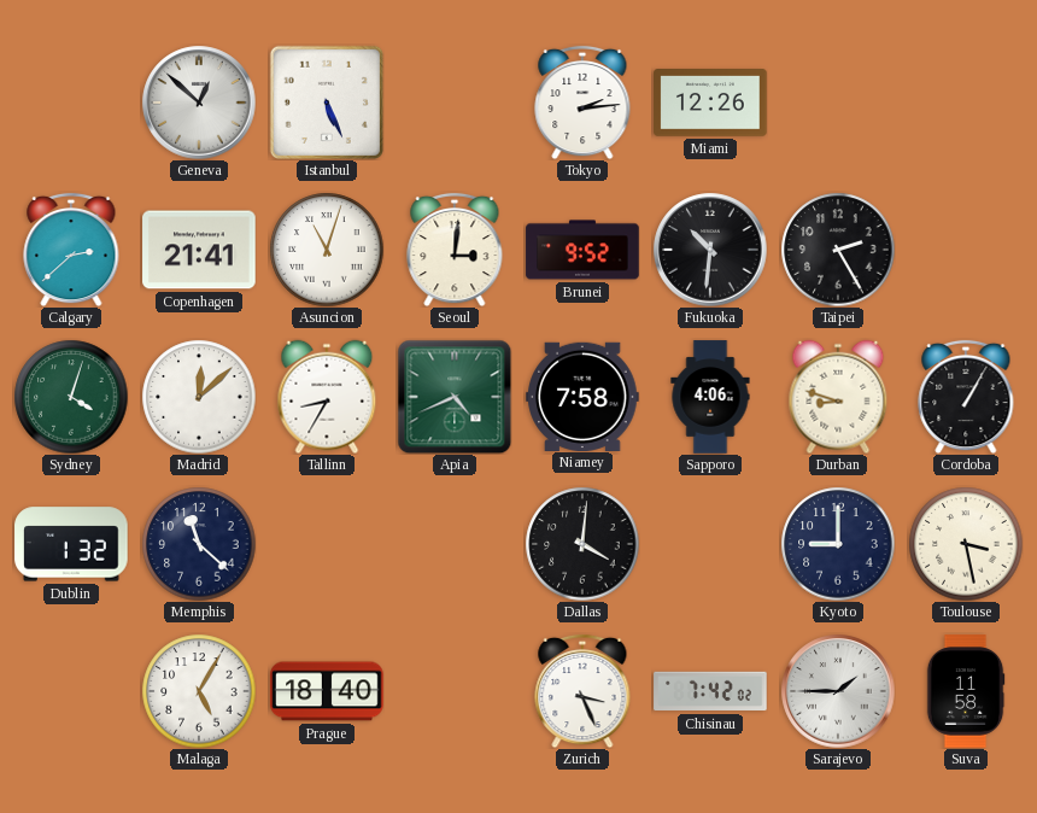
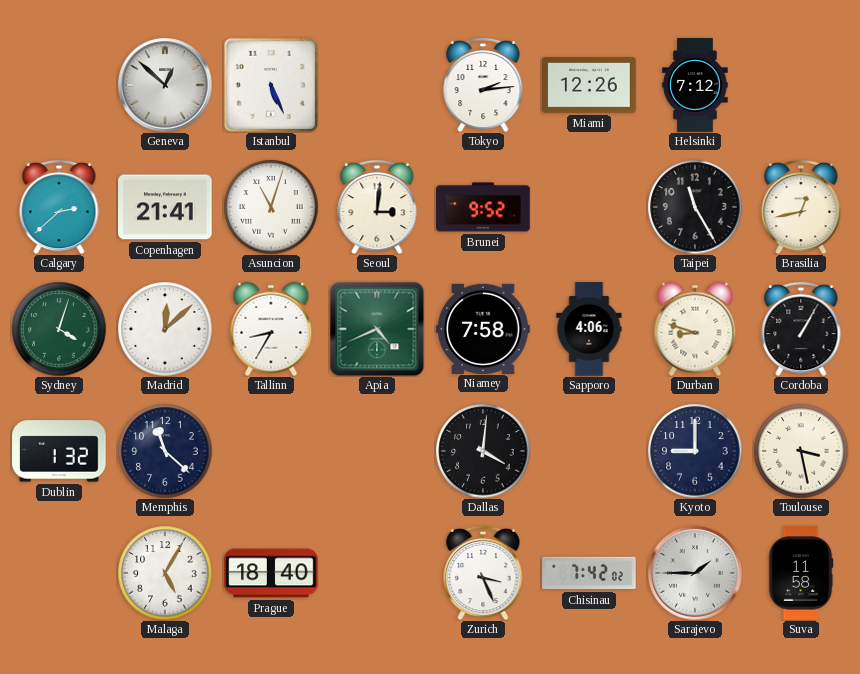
Helsinki: none -> 7:12
Fukuoka: 10:31 -> none
Taipei: 2:25 -> 11:25
Brasilia: none -> 12:43
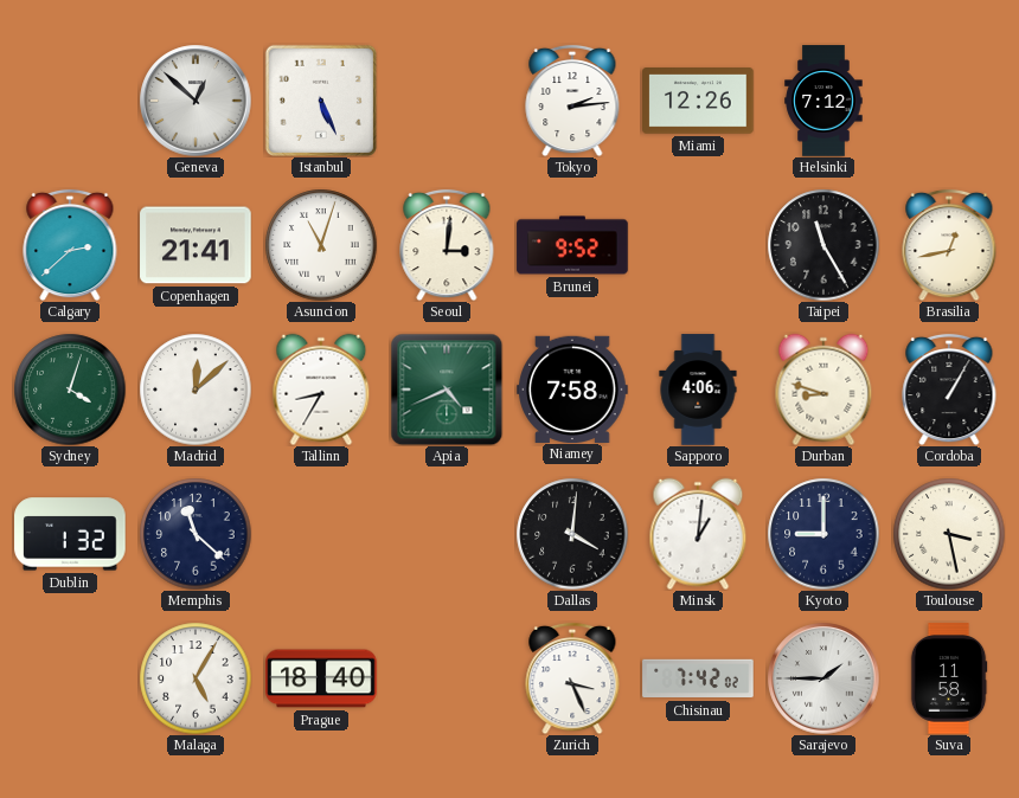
Minsk: none -> 1:01
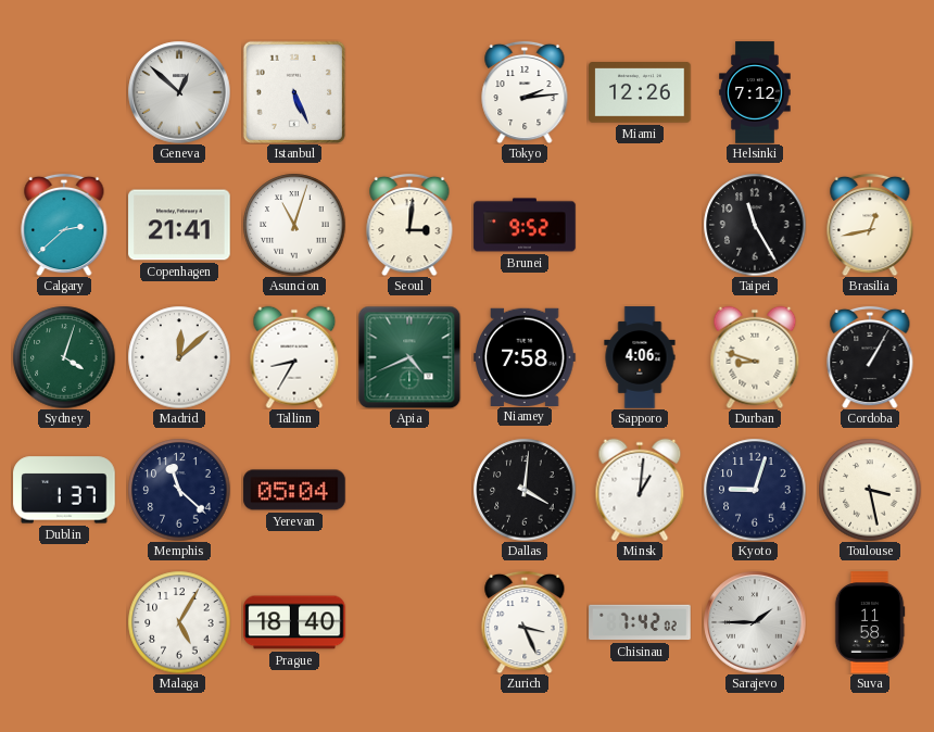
Dublin: 1:32 -> 1:37
Yerevan: none -> 05:04
Kyoto: 9:00 -> 9:03
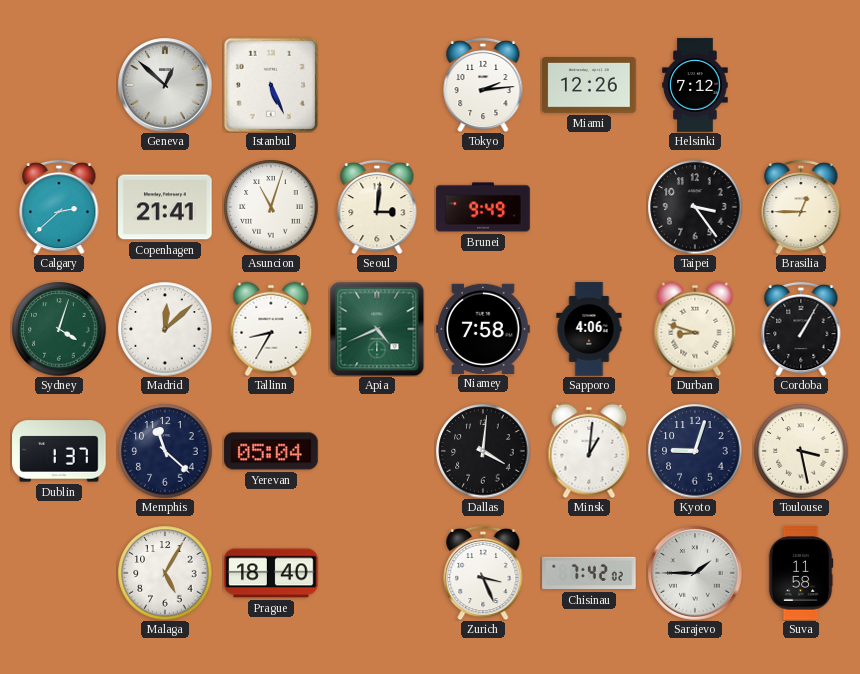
Brunei: 9:52 -> 9:49
Taipei: 11:25 -> 3:24
Brasilia: 12:43 -> 12:45
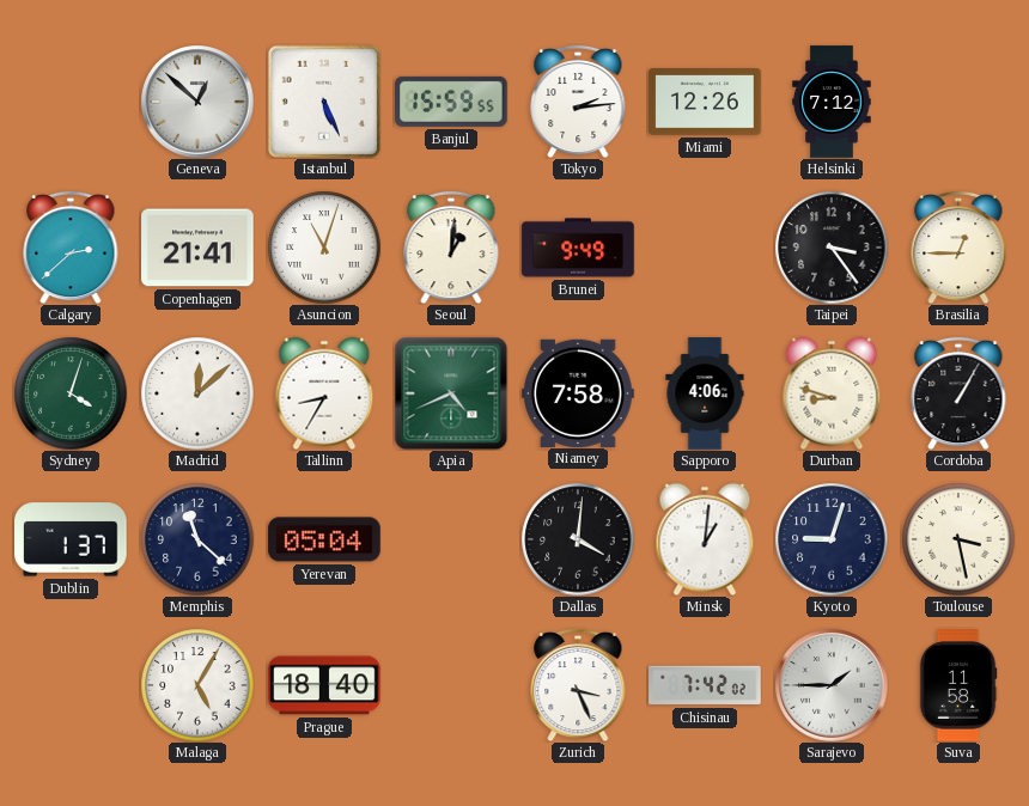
Banjul: none -> 15:59
Seoul: 3:01 -> 1:01
